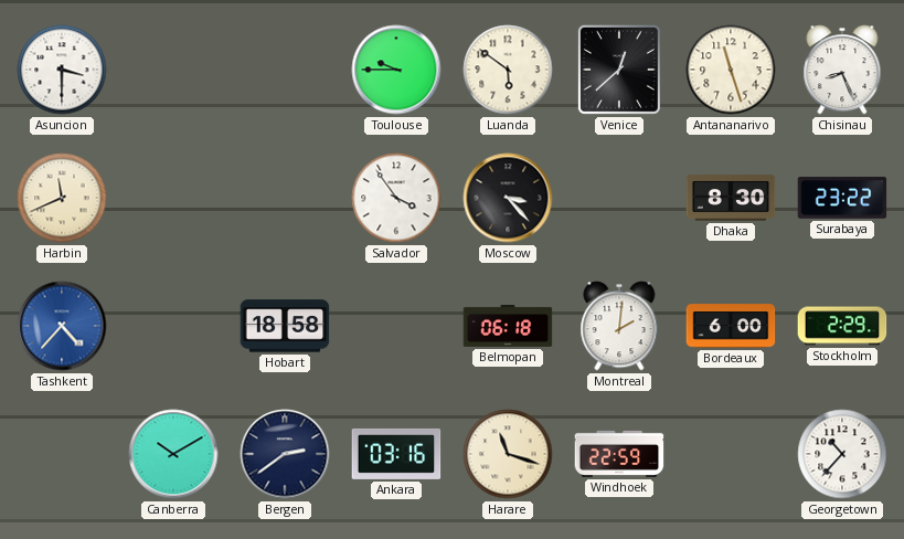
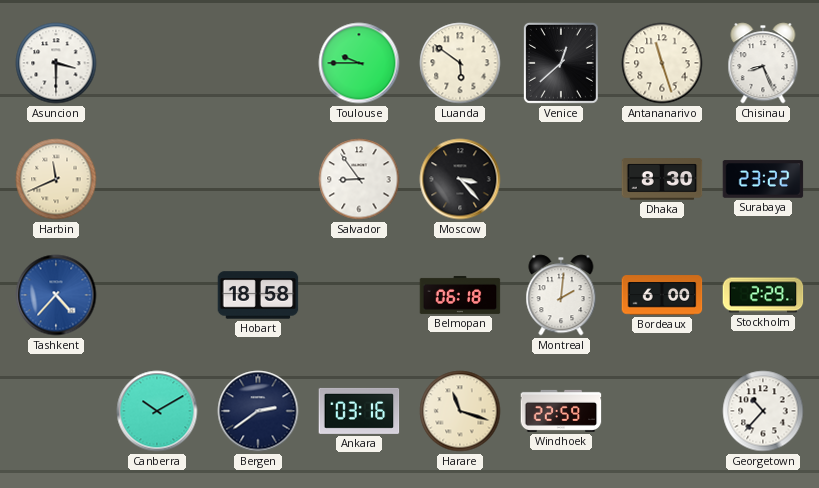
Salvador: 3:54 -> 8:54
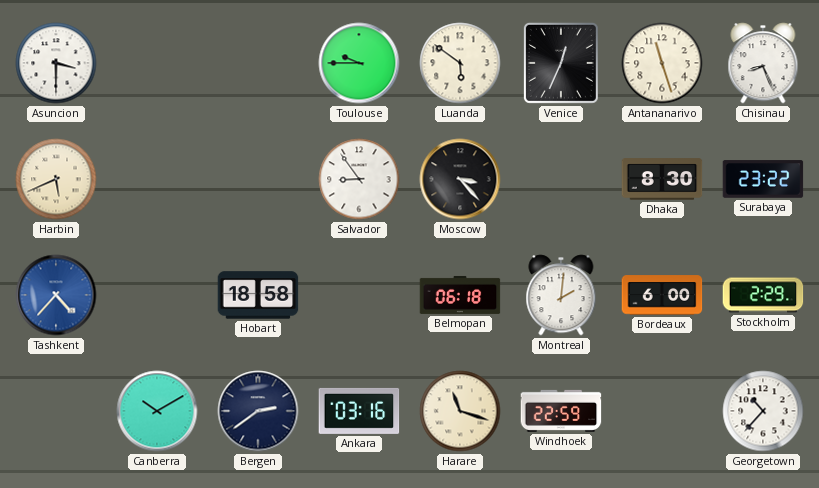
Venice: 12:38 -> 12:34
Harbin: 11:41 -> 5:41
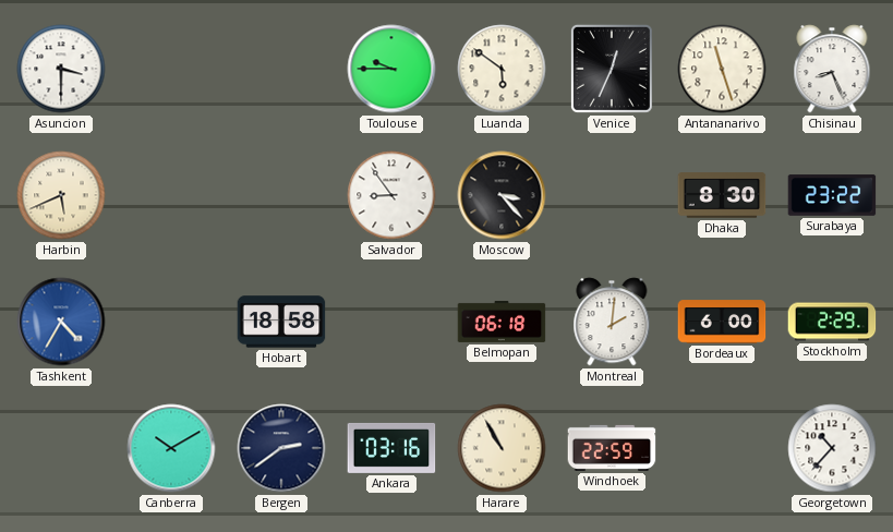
Tashkent: 4:37 -> 4:35
Harare: 11:18 -> 10:55
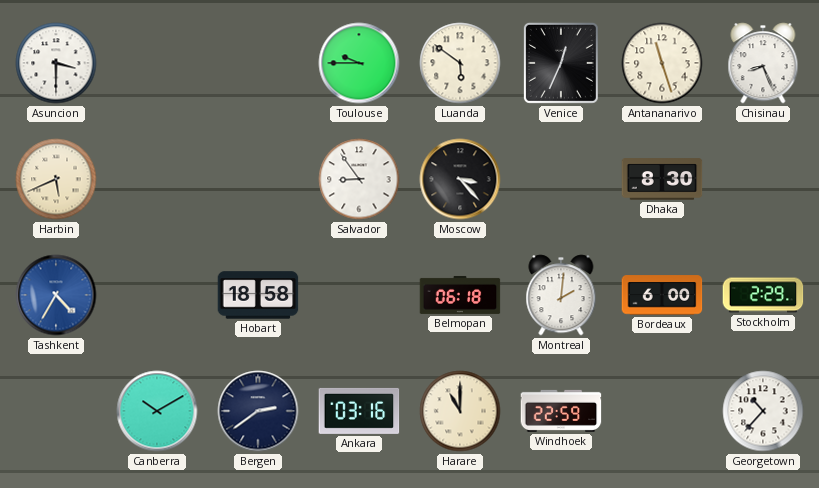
Surabaya: 23:22 -> none
Harare: 10:55 -> 11:00
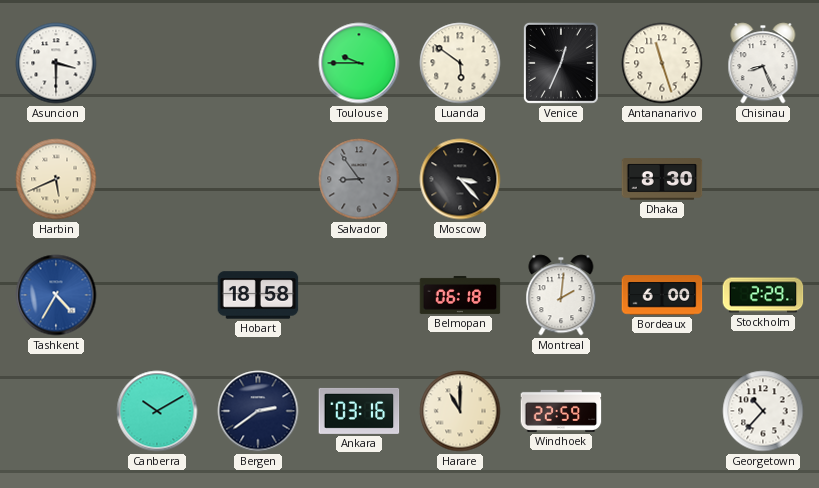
Salvador dial: white -> grey
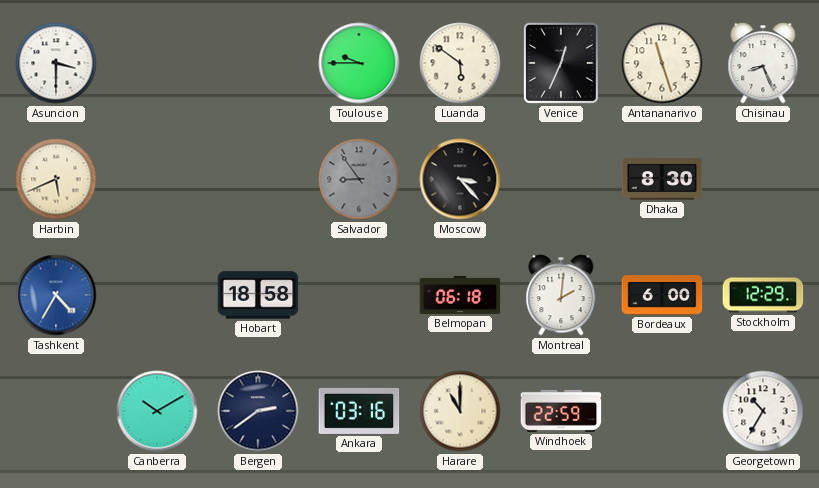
Stockholm: 2:29 -> 12:29
Georgetown: 10:37 -> 10:35
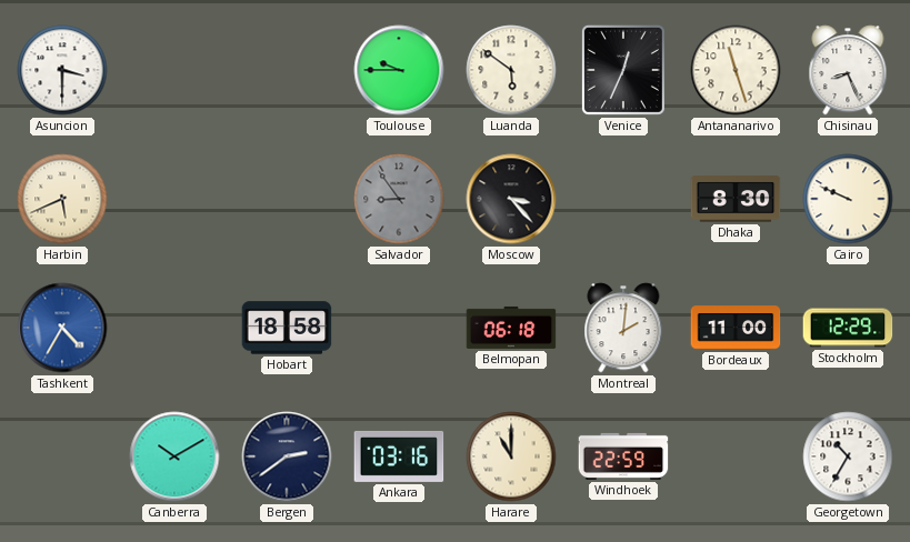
Cairo: none -> 9:49
Bordeaux: 6:00 -> 11:00
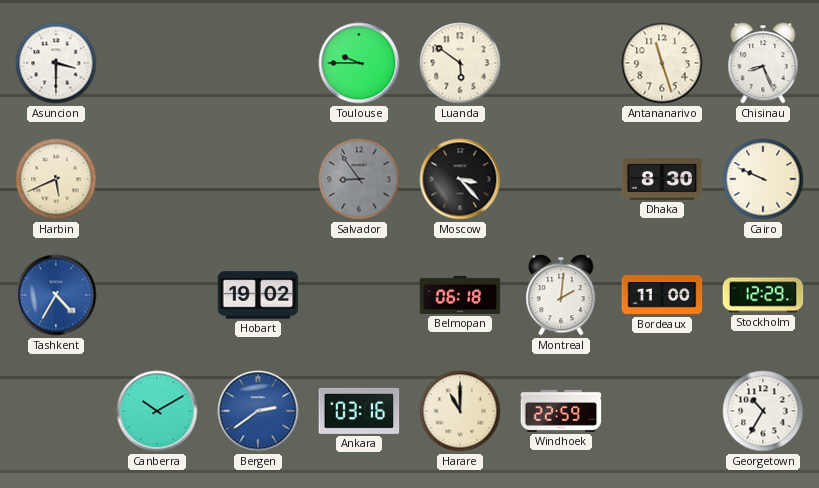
Venice: 12:34 -> none
Hobart: 18:58 -> 19:02
Bergen dial: navy -> blue
